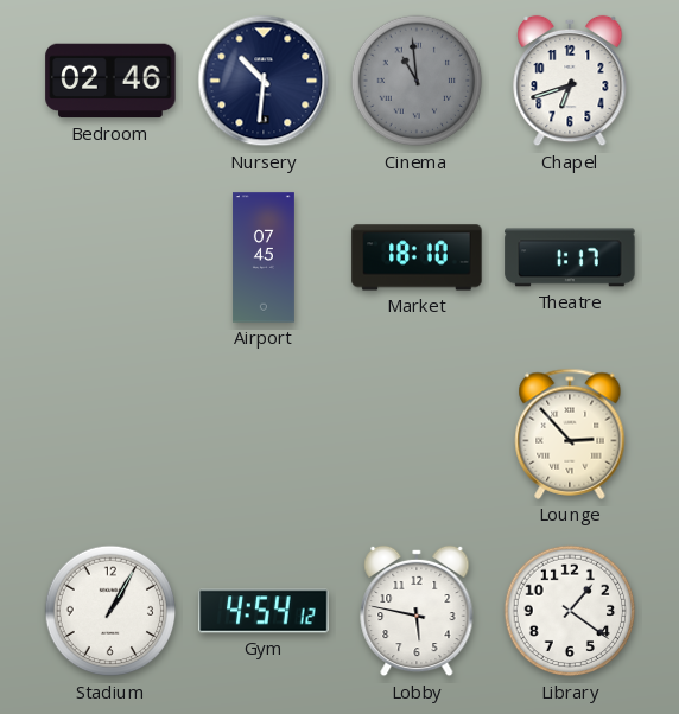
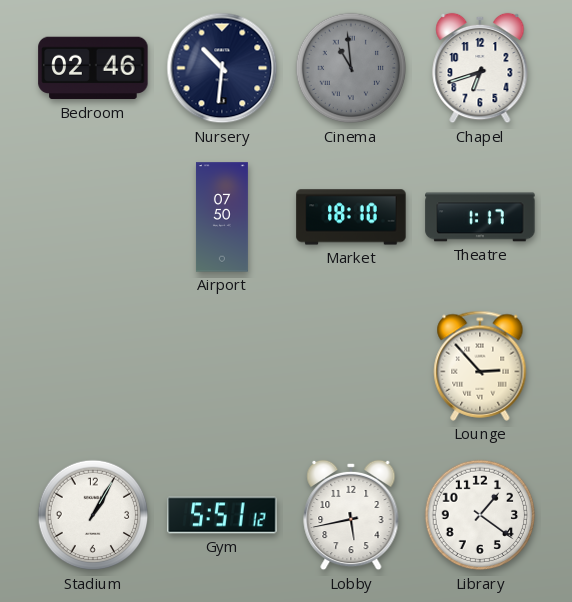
Airport: 07:45 -> 07:50
Gym: 4:54 -> 5:51
Lobby: 5:47 -> 5:43
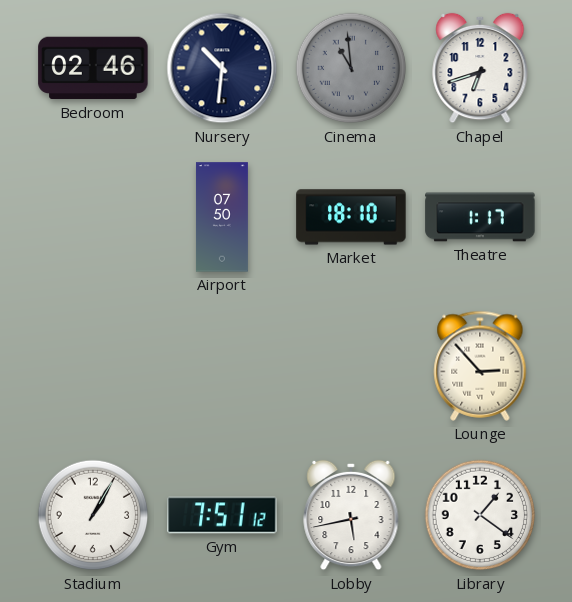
Gym: 5:51 -> 7:51
